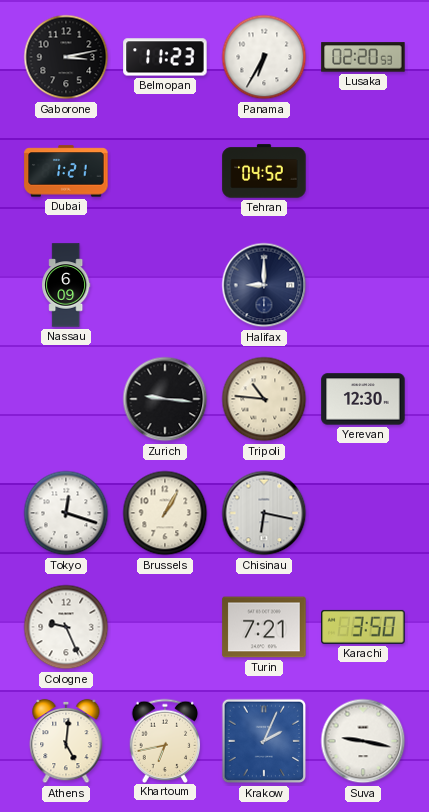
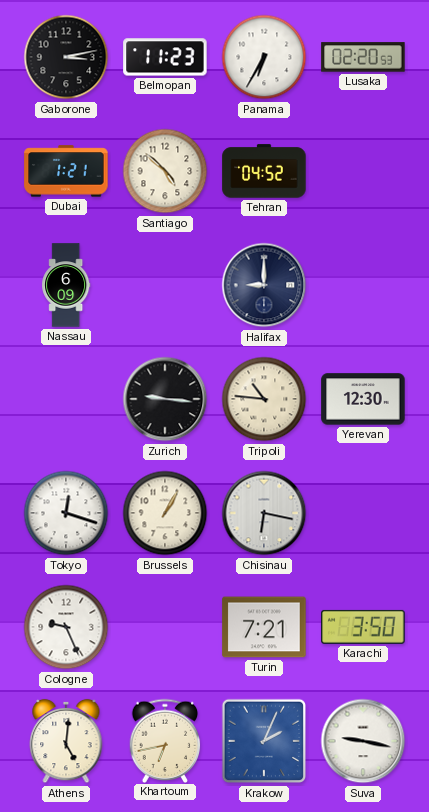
Santiago: none -> 4:52
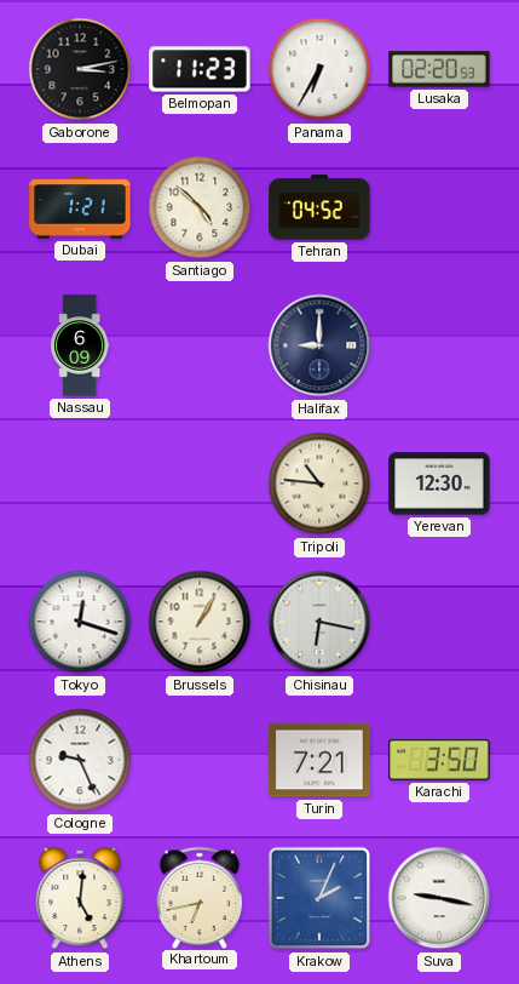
Zurich: 9:16 -> none
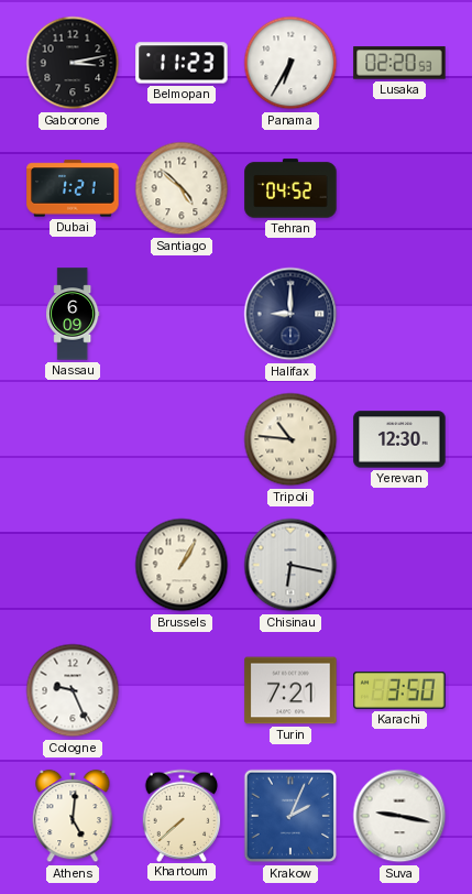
Tokyo: 12:18 -> none
Khartoum: 6:43 -> 7:38
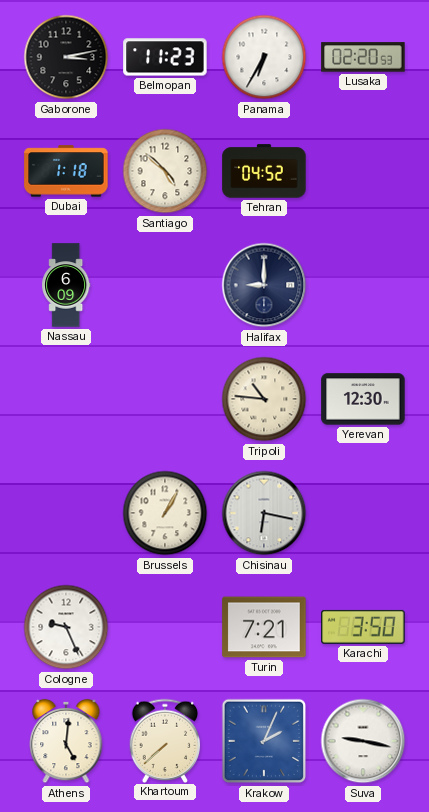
Dubai: 1:21 -> 1:18
